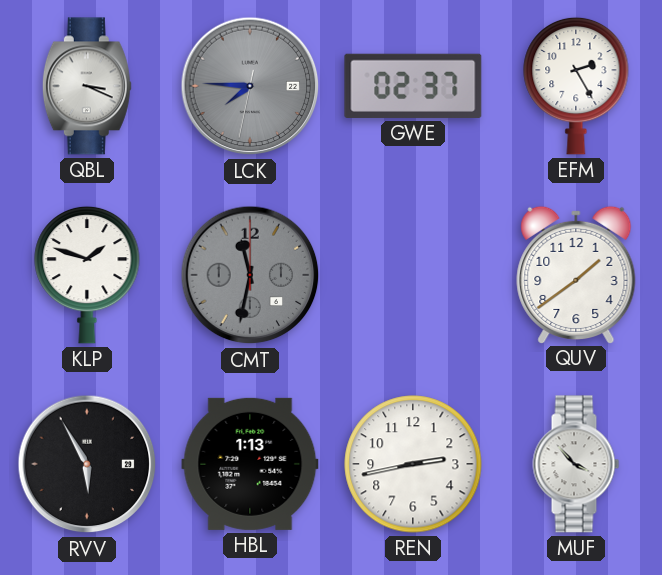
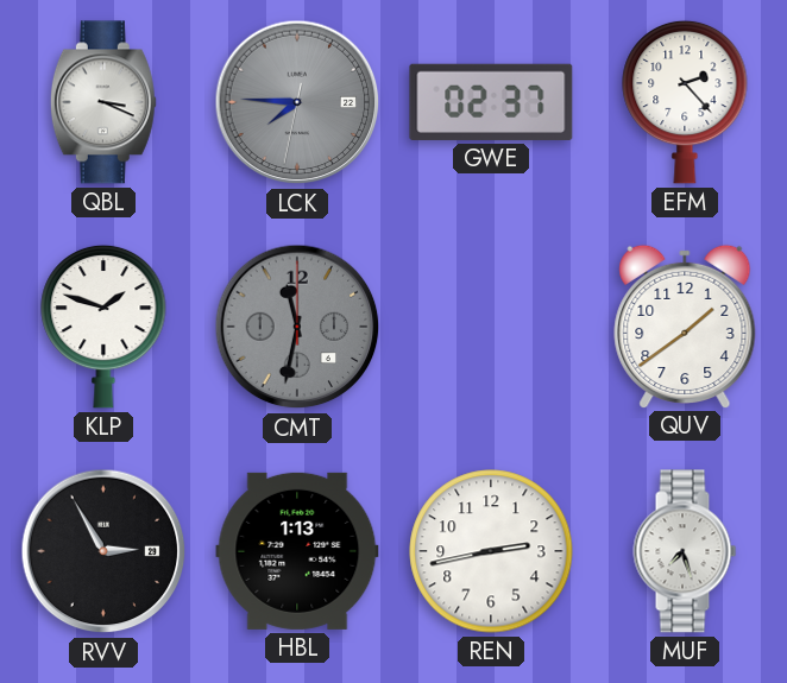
EFM: 2:25 -> 2:23
RVV: 5:55 -> 2:55
MUF: 3:53 -> 7:27
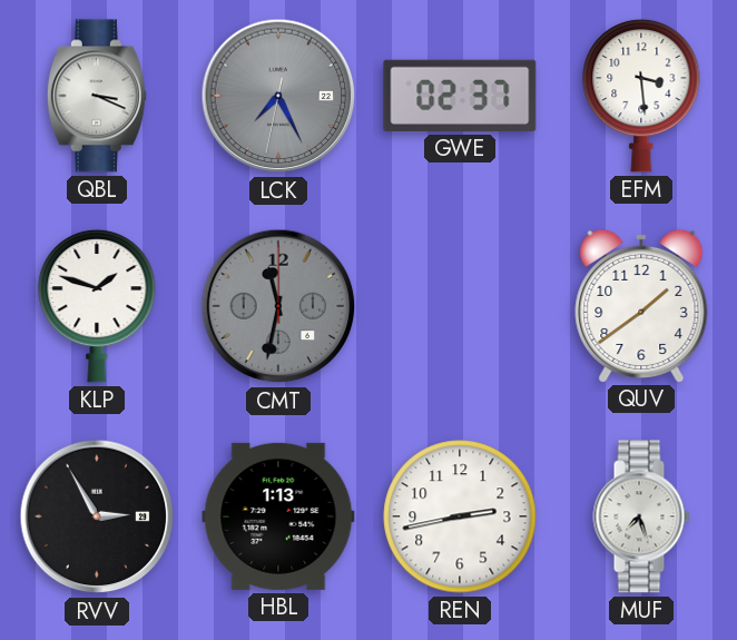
LCK: 7:45 -> 7:25
EFM: 2:23 -> 3:29
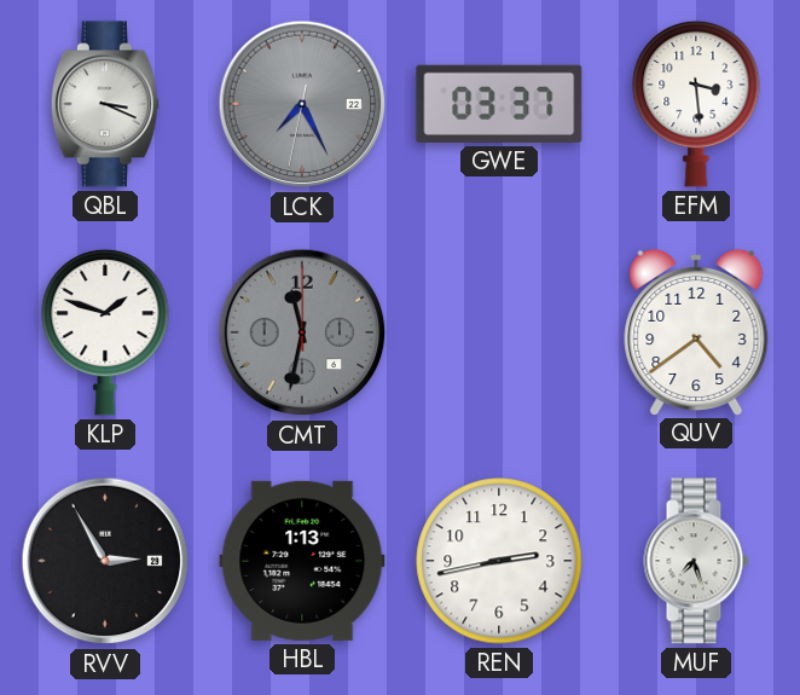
GWE: 02:37 -> 03:37
QUV: 1:39 -> 4:39
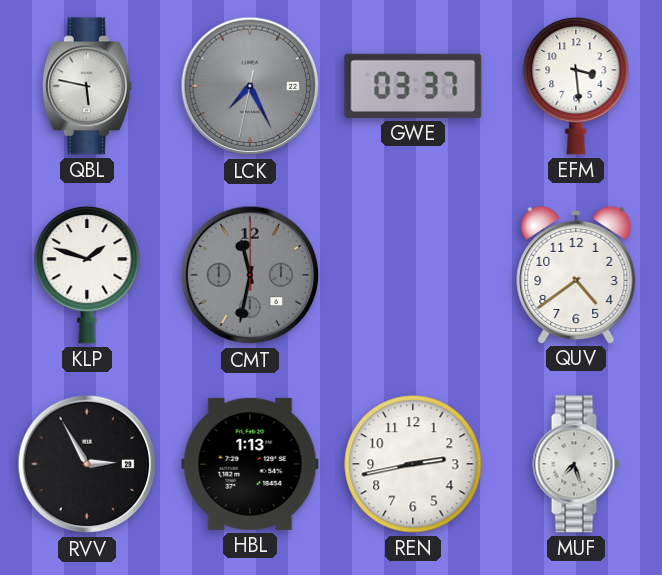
QBL: 3:19 -> 5:47
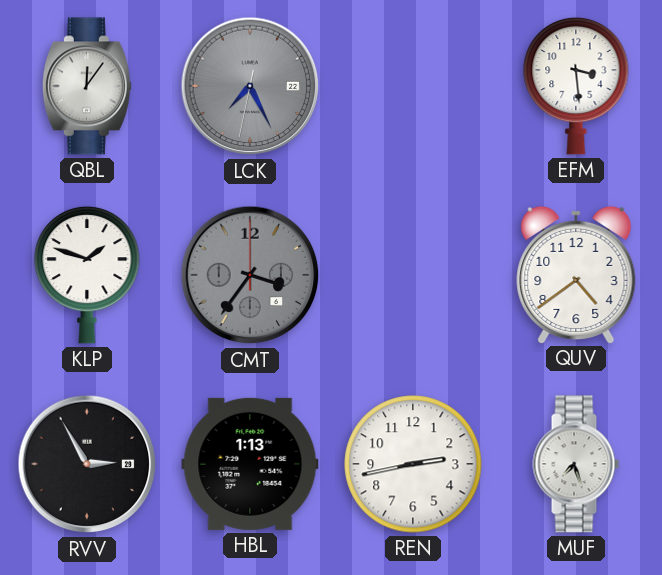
QBL: 5:47 -> 12:06
GWE: 03:37 -> none
CMT: 11:32 -> 3:36
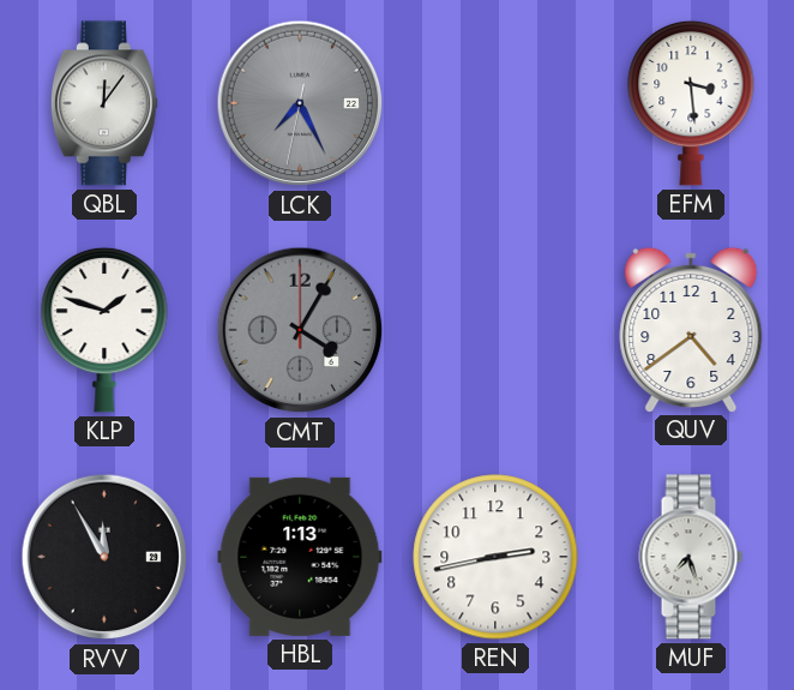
CMT: 3:36 -> 4:05
RVV: 2:55 -> 11:55
